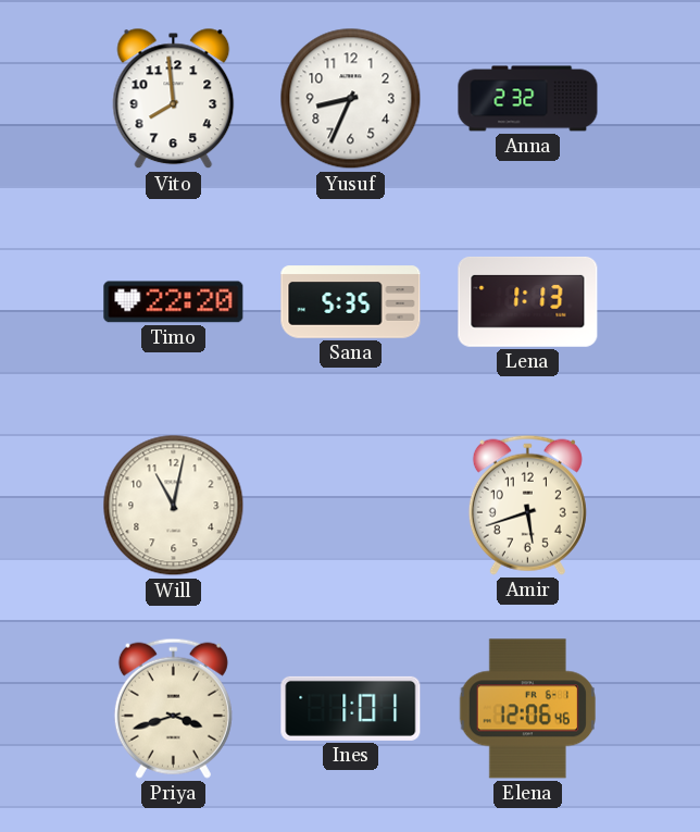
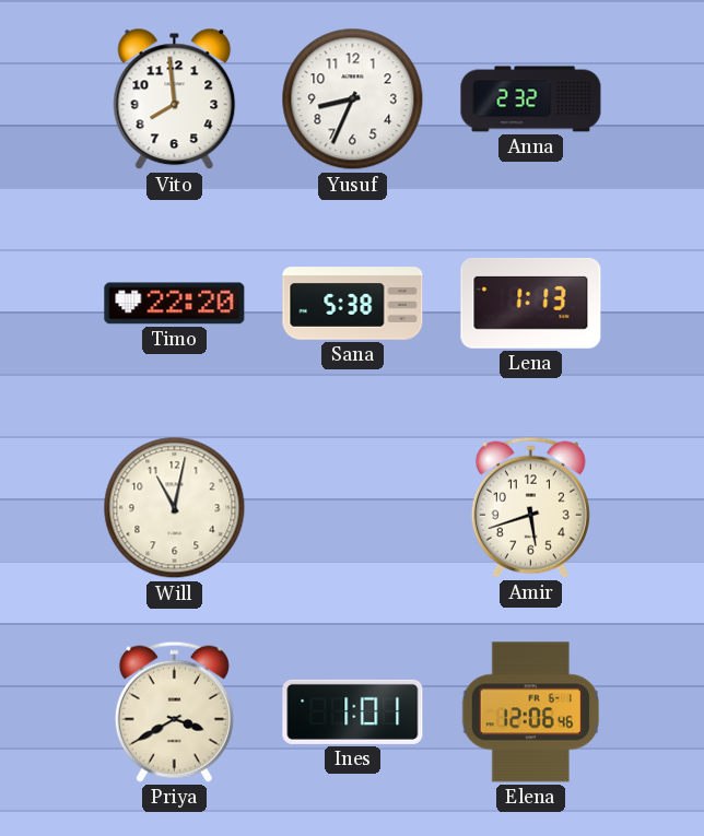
Sana: 5:35 -> 5:38
Priya: 3:42 -> 3:40
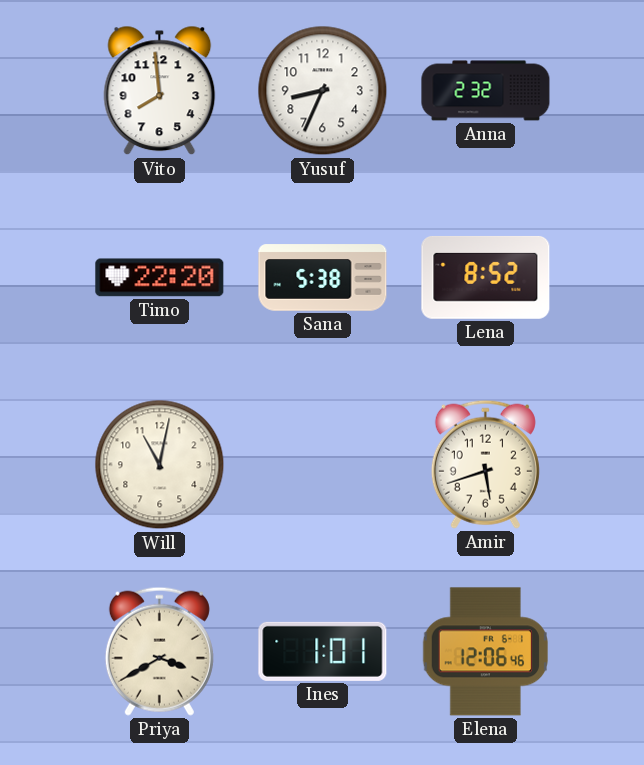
Lena: 1:13 -> 8:52
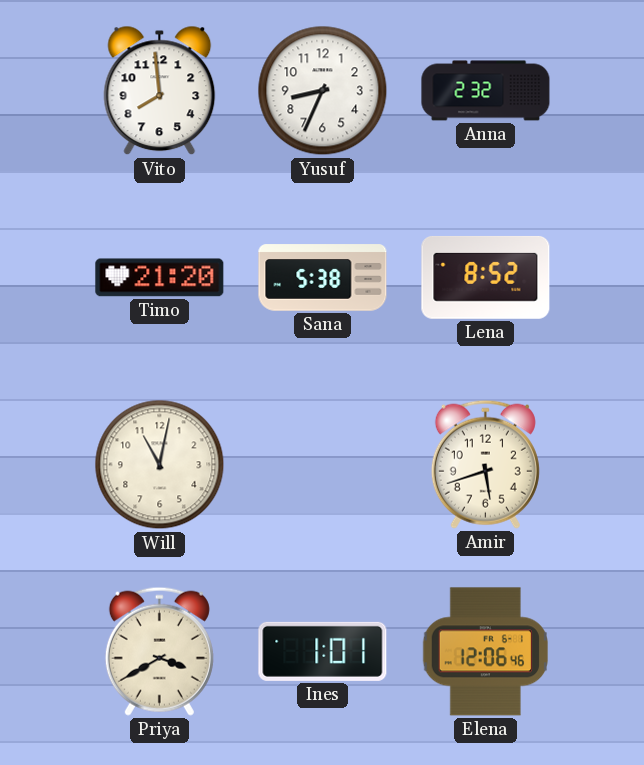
Timo: 22:20 -> 21:20
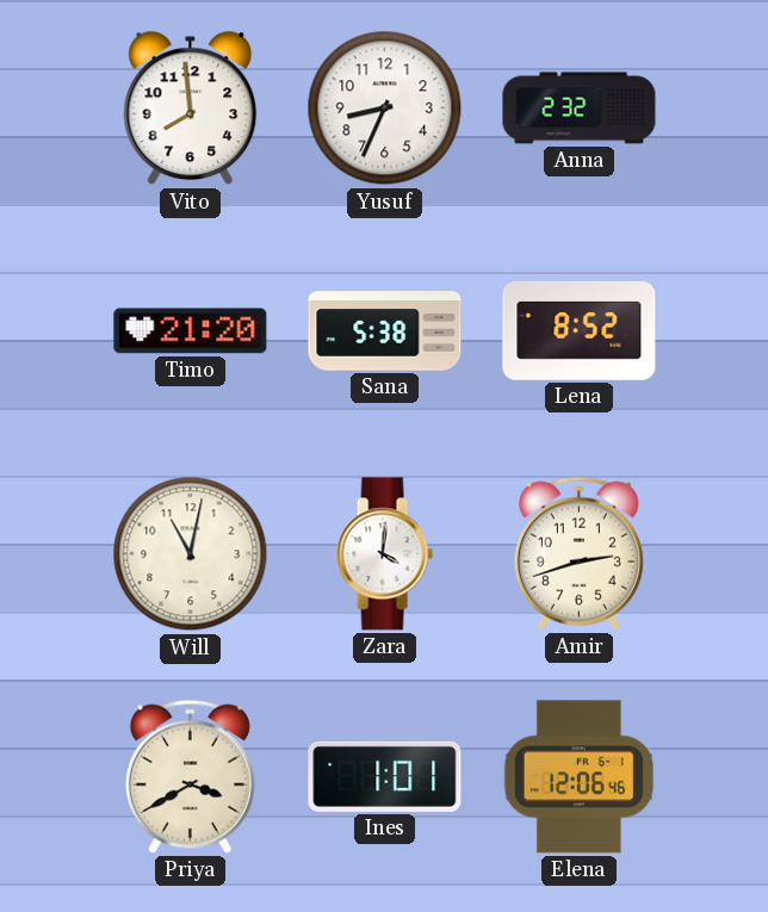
Zara: none -> 4:01
Amir: 5:42 -> 2:42
